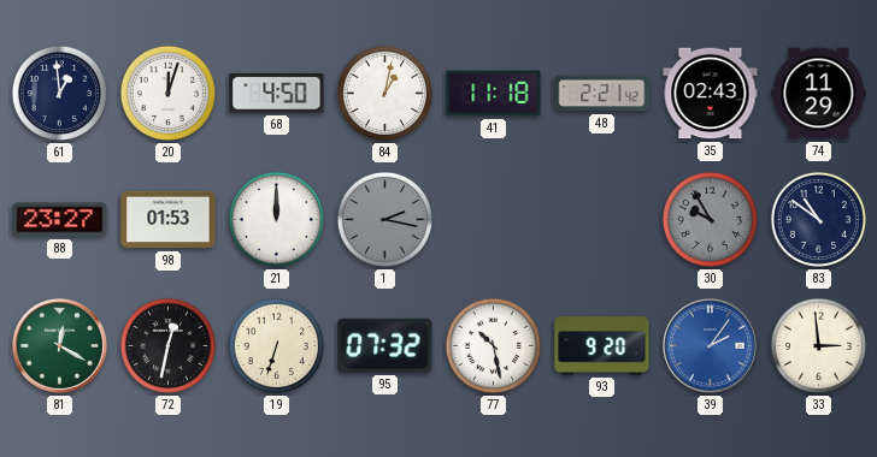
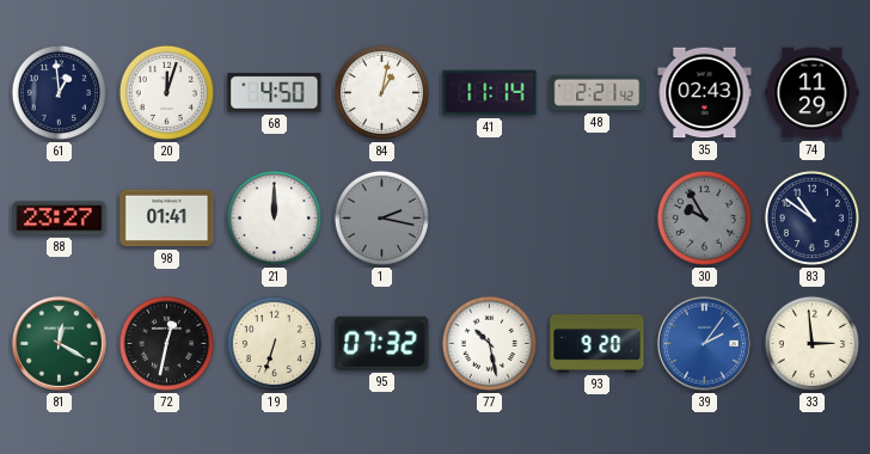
41: 11:18 -> 11:14
98: 01:53 -> 01:41
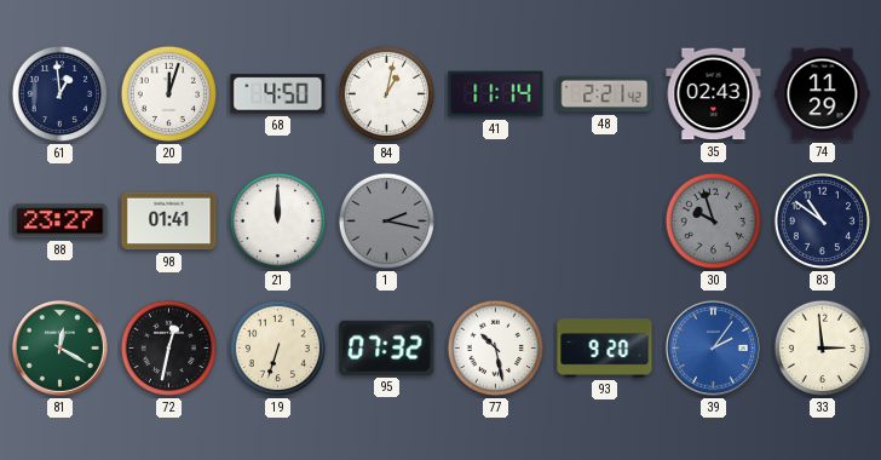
30: 9:55 -> 9:57
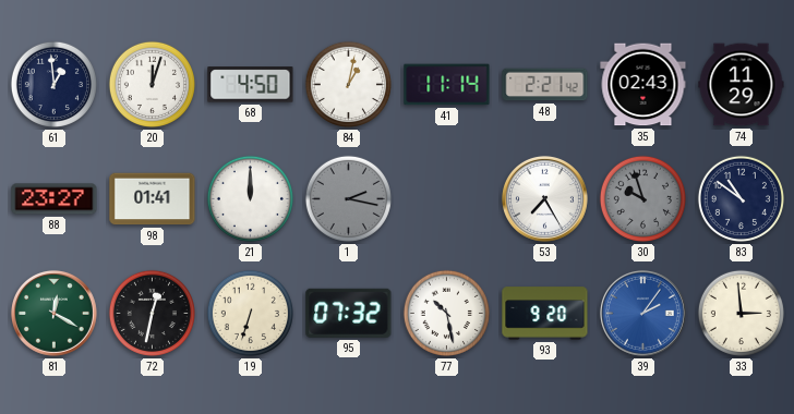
53: none -> 7:25
